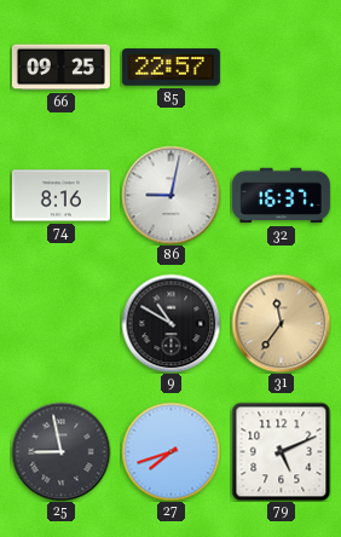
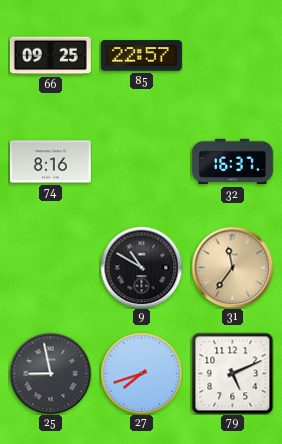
86: 9:02 -> none
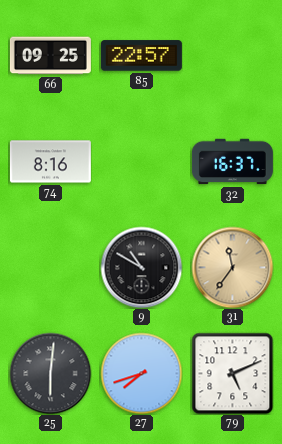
25: 8:58 -> 6:01
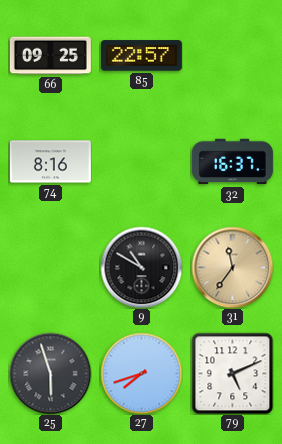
25: 6:01 -> 5:57
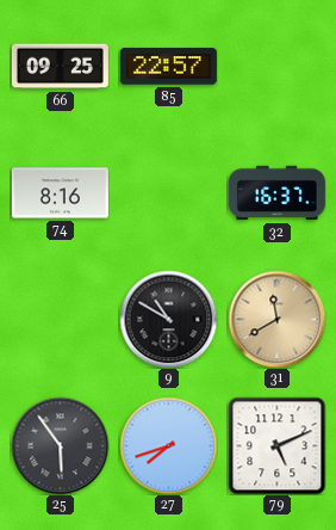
31: 11:36 -> 11:40
25: 5:57 -> 5:54
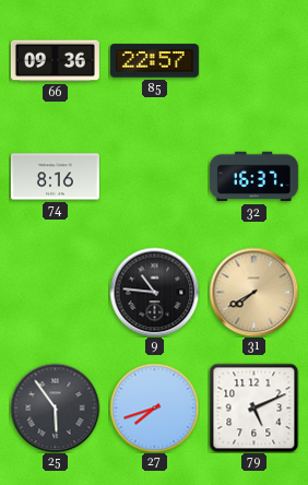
66: 09:25 -> 09:36
9: 10:50 -> 10:46
31: 11:40 -> 7:40
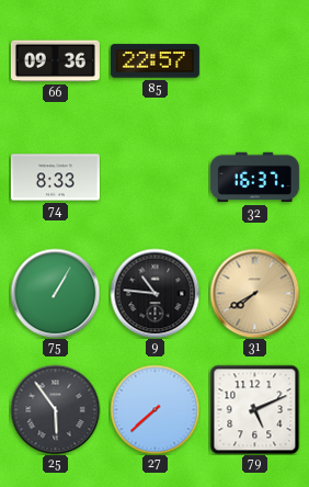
74: 8:16 -> 8:33
75: none -> 1:05
27: 7:42 -> 7:38
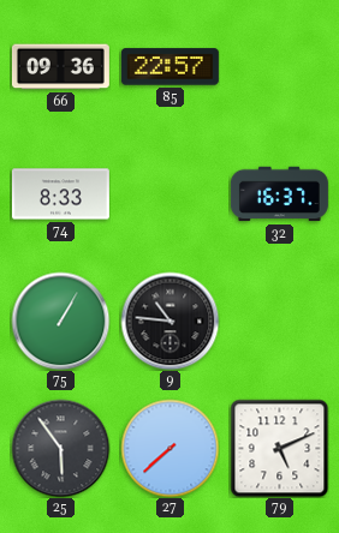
31: 7:40 -> none
